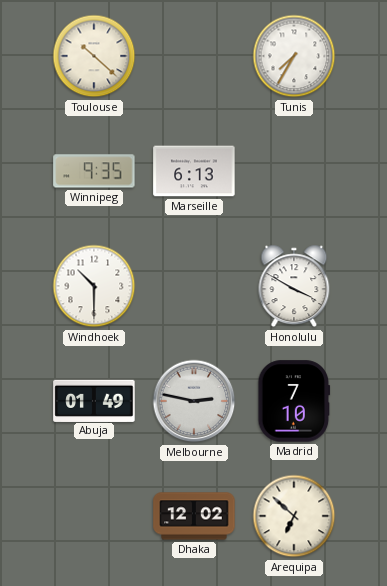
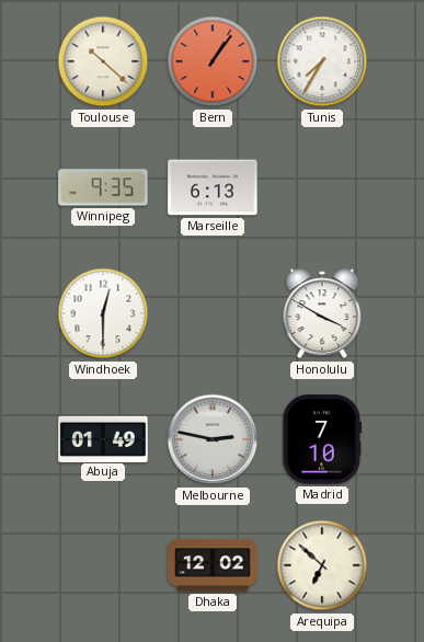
Bern: none -> 1:06
Windhoek: 10:30 -> 12:30
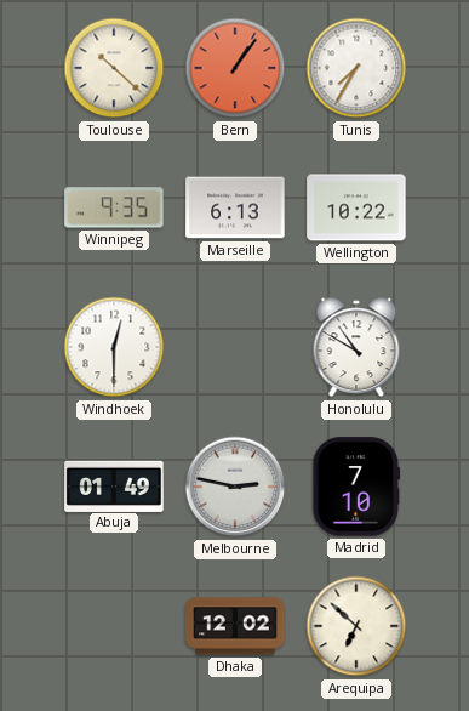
Wellington: none -> 10:22
Honolulu: 3:50 -> 10:50
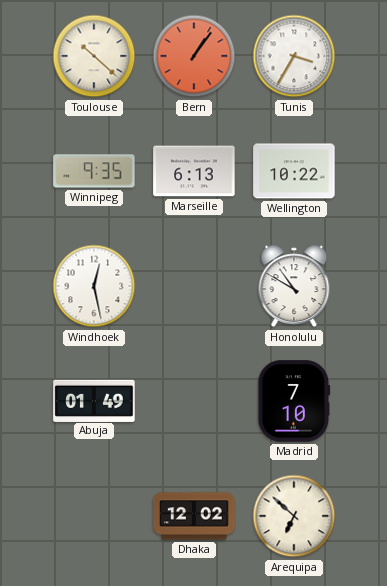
Tunis: 7:35 -> 3:35
Windhoek: 12:30 -> 12:28
Melbourne: 2:47 -> none
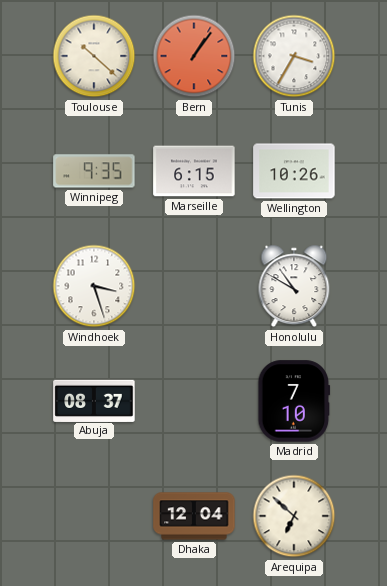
Marseille: 6:13 -> 6:15
Wellington: 10:22 -> 10:26
Windhoek: 12:28 -> 3:27
Abuja: 01:49 -> 08:37
Dhaka: 12:02 -> 12:04
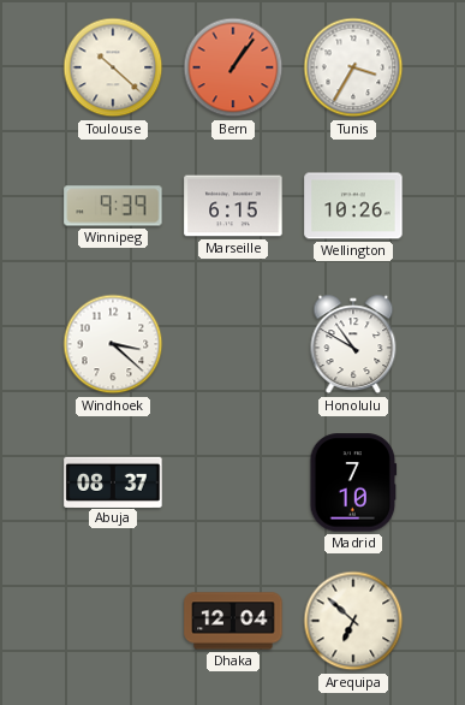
Winnipeg: 9:35 -> 9:39
Windhoek: 3:27 -> 3:22
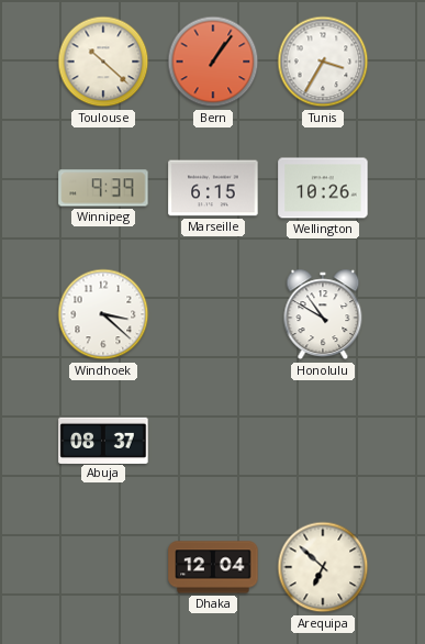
Madrid: 7:10 -> none
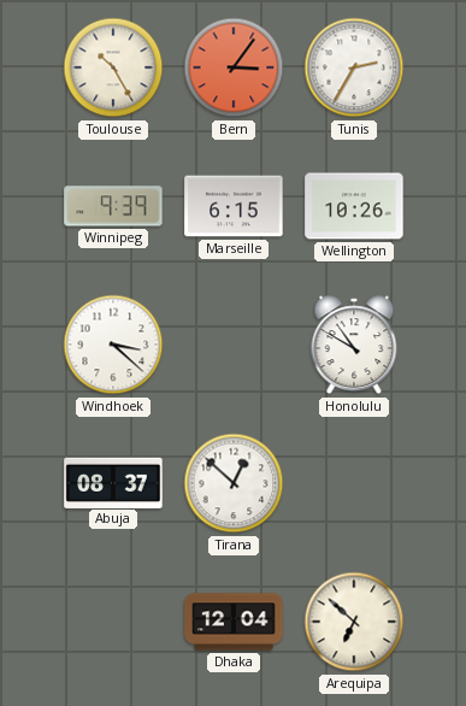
Toulouse: 10:22 -> 10:25
Bern: 1:06 -> 3:06
Tunis: 3:35 -> 2:35
Tirana: none -> 12:52
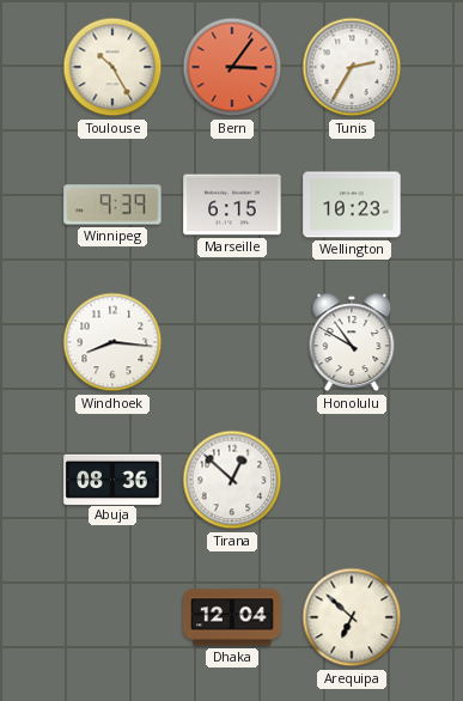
Wellington: 10:26 -> 10:23
Windhoek: 3:22 -> 8:16
Abuja: 08:37 -> 08:36
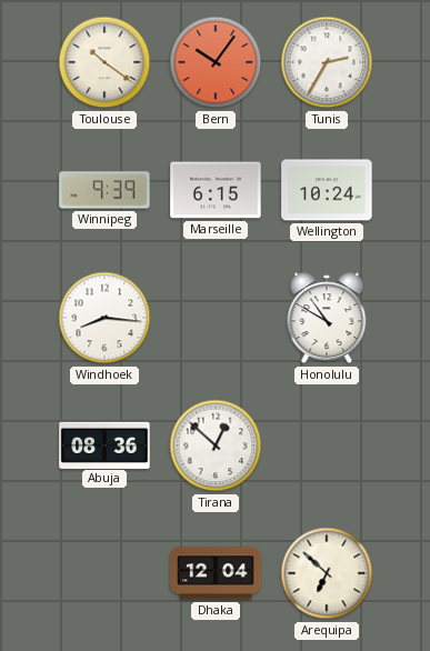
Toulouse: 10:25 -> 10:21
Bern: 3:06 -> 10:06
Wellington: 10:23 -> 10:24
